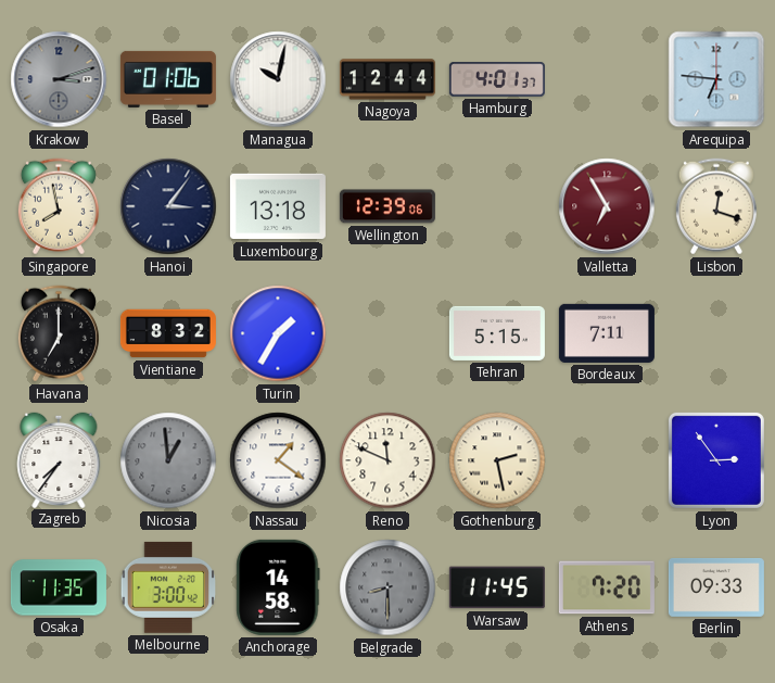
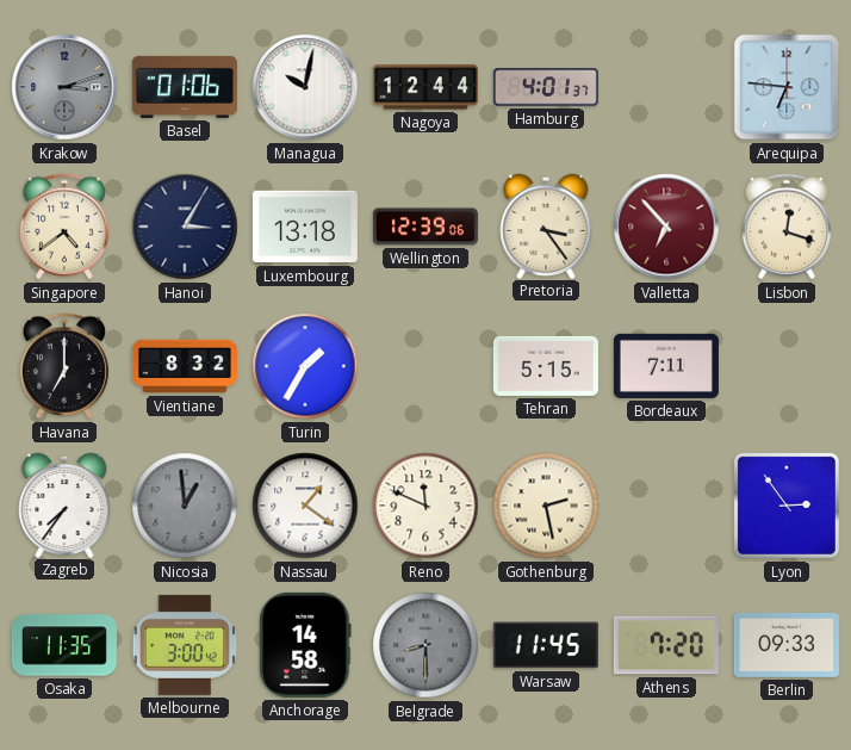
Singapore: 7:58 -> 4:39
Hanoi: 3:06 -> 3:05
Pretoria: none -> 3:24
Valletta: 6:55 -> 6:53
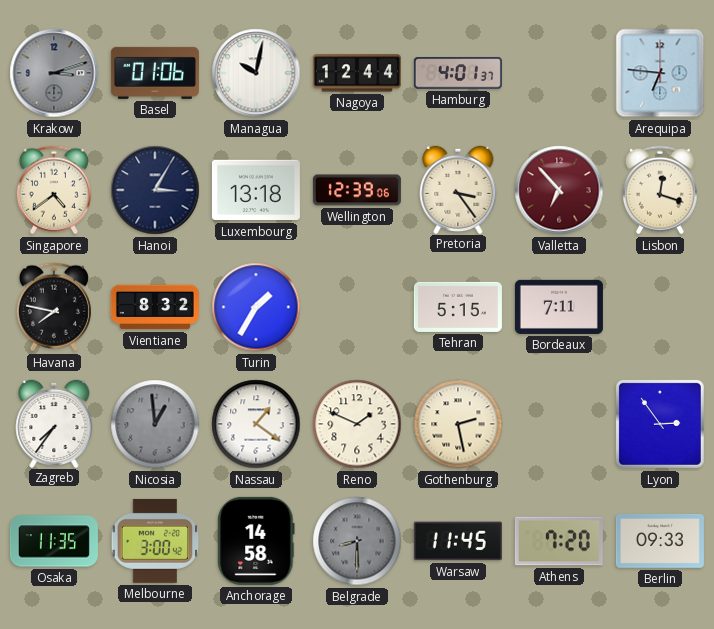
Havana: 7:00 -> 7:47
Reno: 11:49 -> 1:49
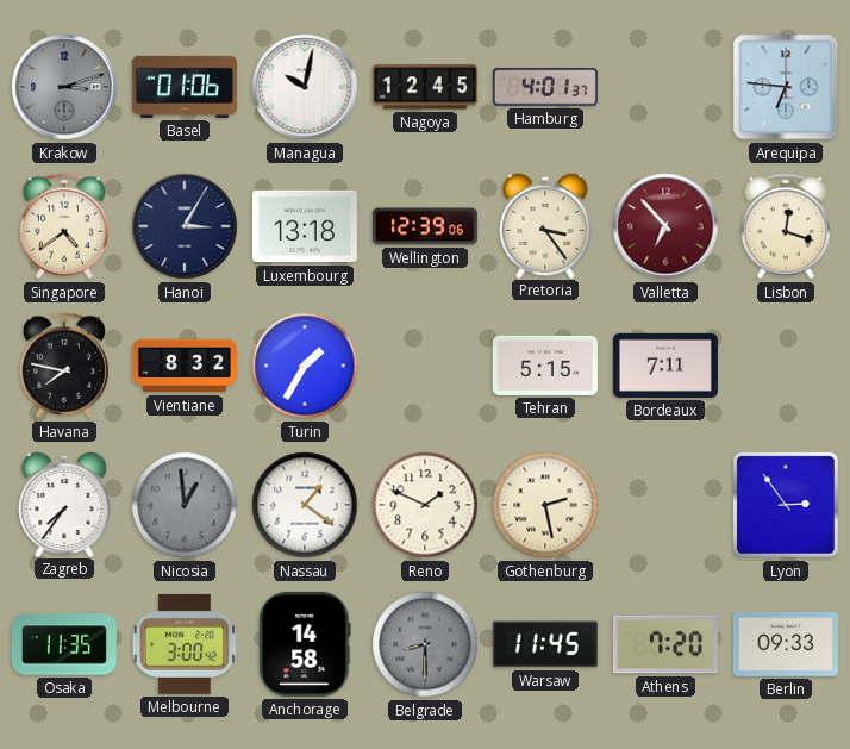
Nagoya: 12:44 -> 12:45
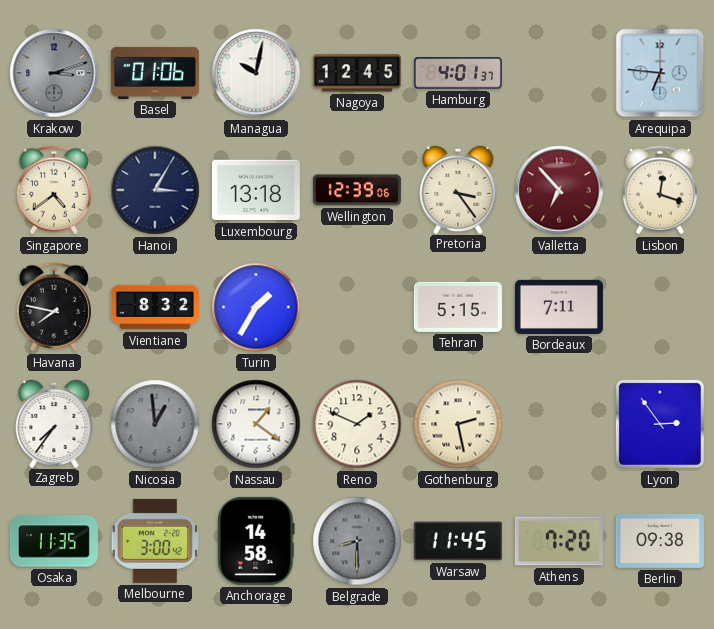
Berlin: 09:33 -> 09:38
